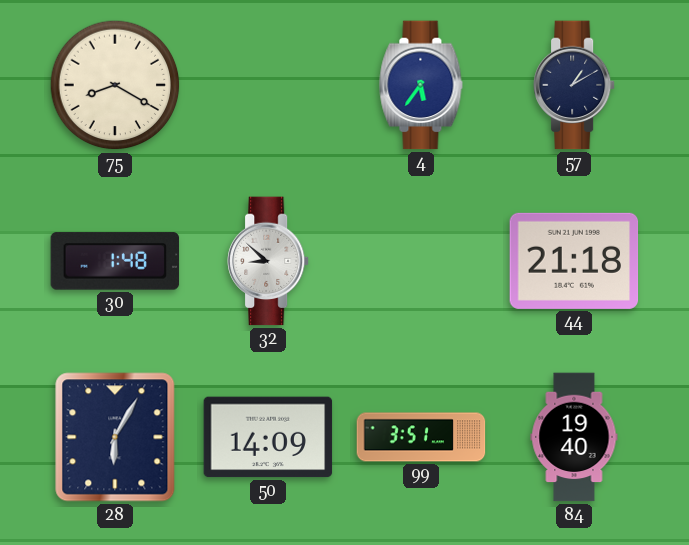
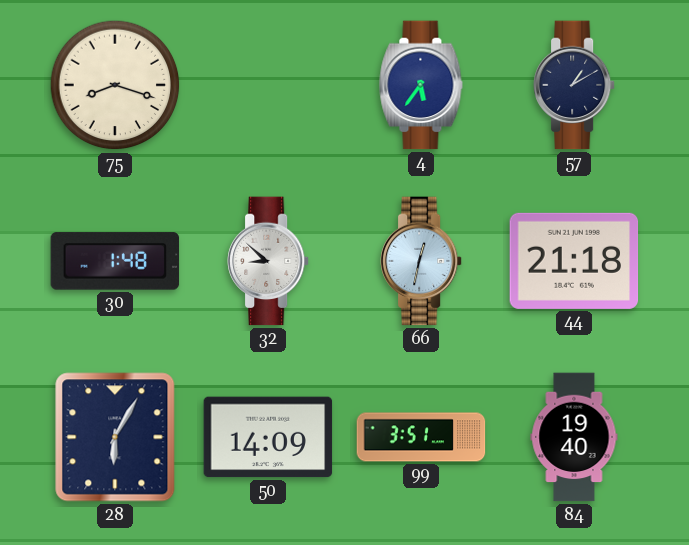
75: 8:20 -> 8:18
66: none -> 12:32
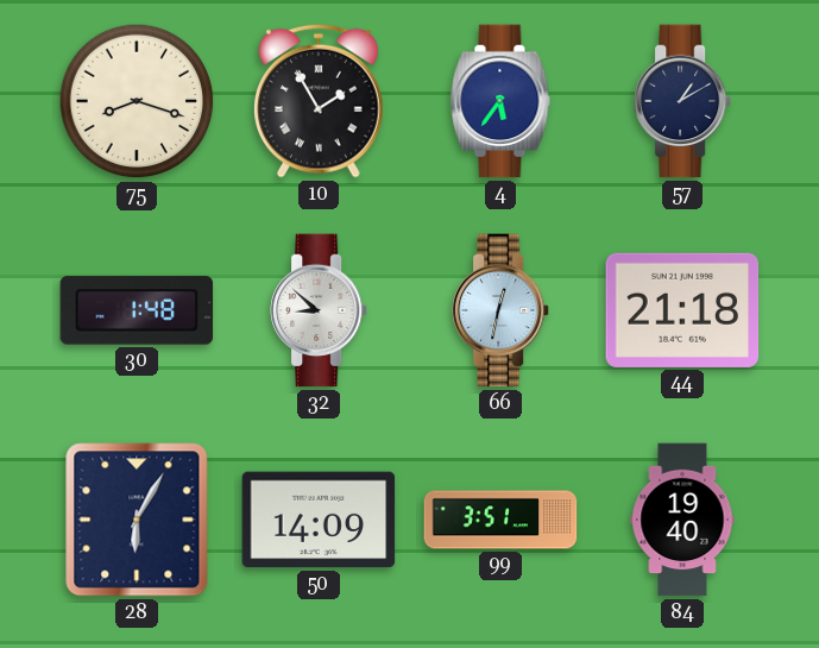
10: none -> 1:55
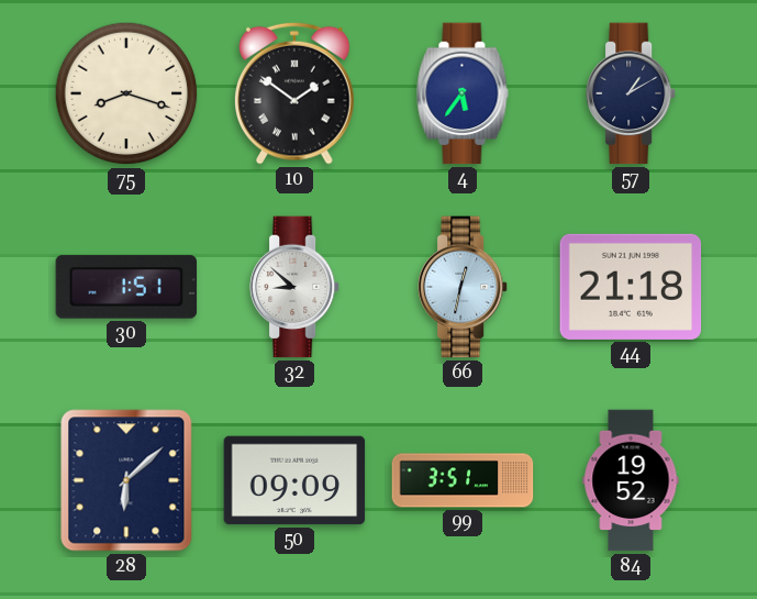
10: 1:55 -> 1:51
30: 1:48 -> 1:51
28: 6:05 -> 6:08
50: 14:09 -> 09:09
84: 19:40 -> 19:52
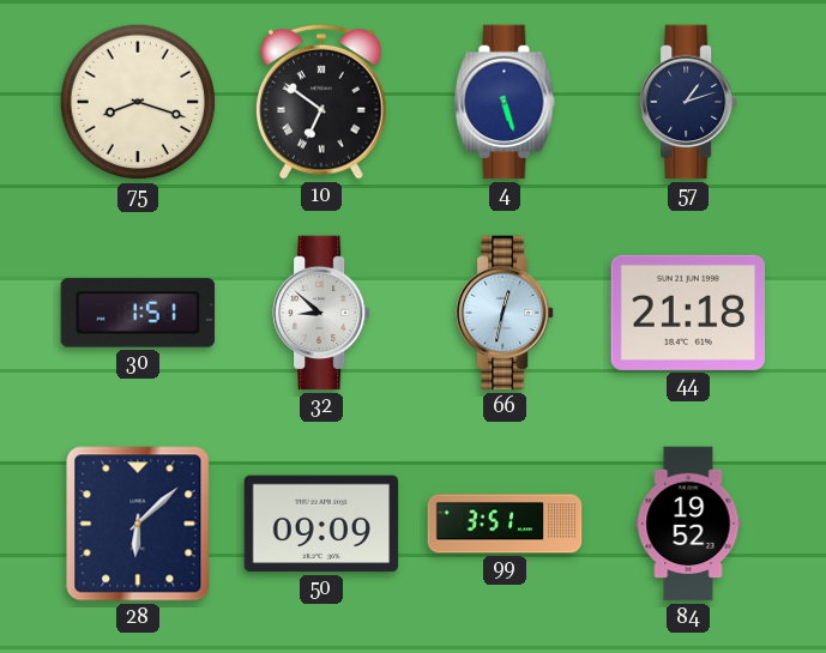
10: 1:51 -> 6:51
4: 5:36 -> 5:27
57: 1:10 -> 1:12
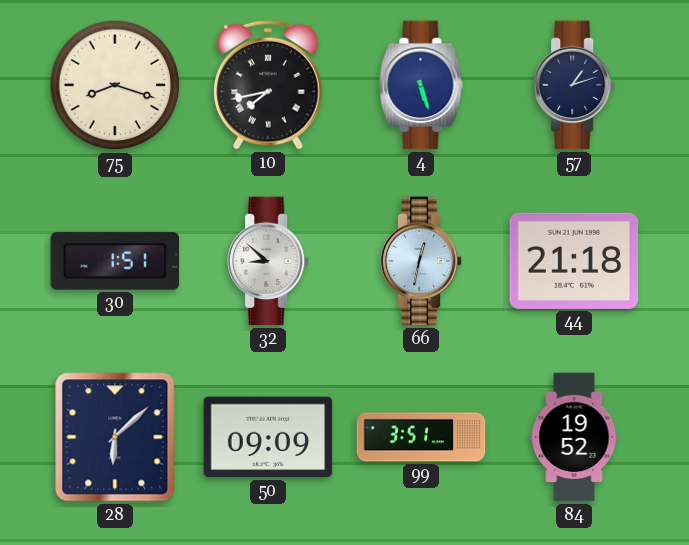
10: 6:51 -> 7:43
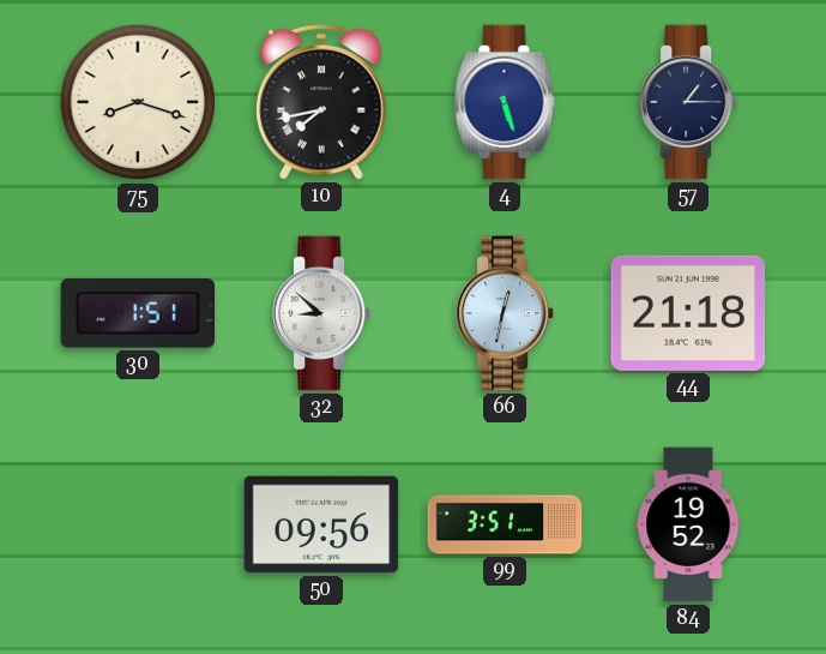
57: 1:12 -> 1:15
28: 6:08 -> none
50: 09:09 -> 09:56
